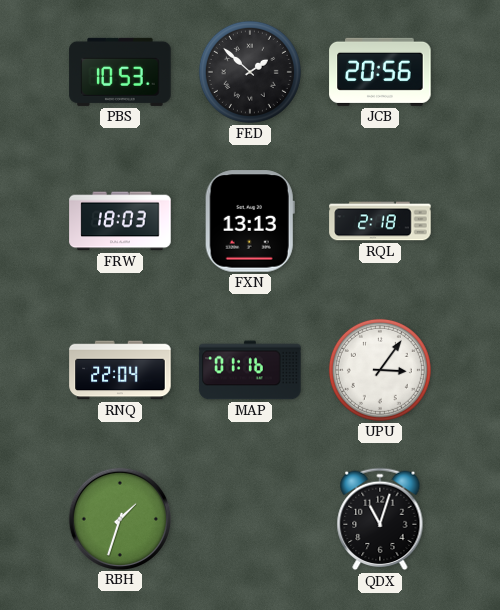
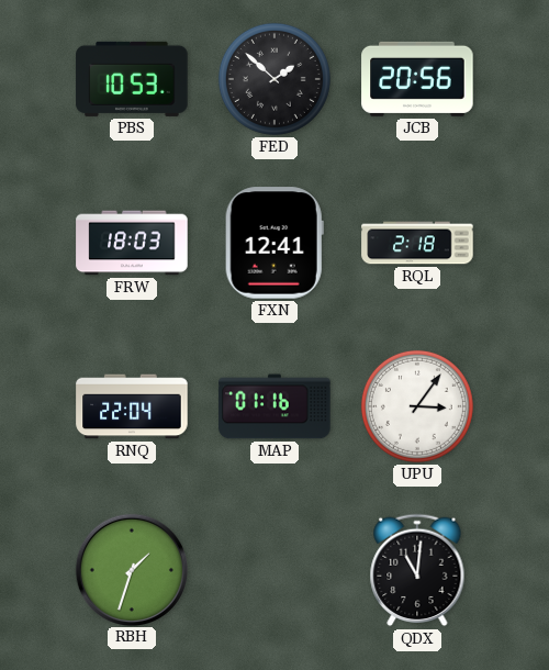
FXN: 13:13 -> 12:41
QDX: 11:03 -> 11:01
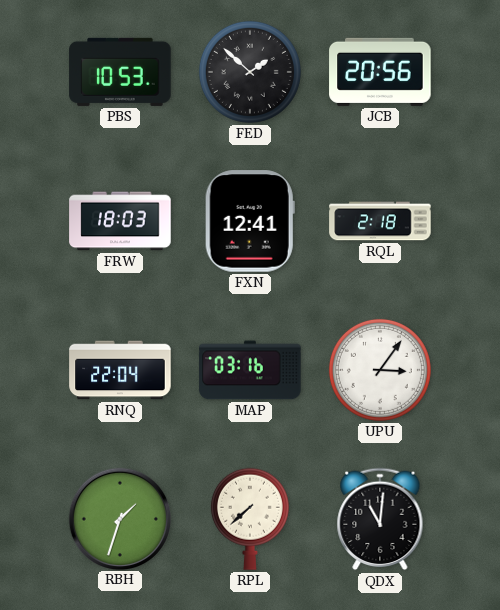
MAP: 01:16 -> 03:16
RPL: none -> 7:38
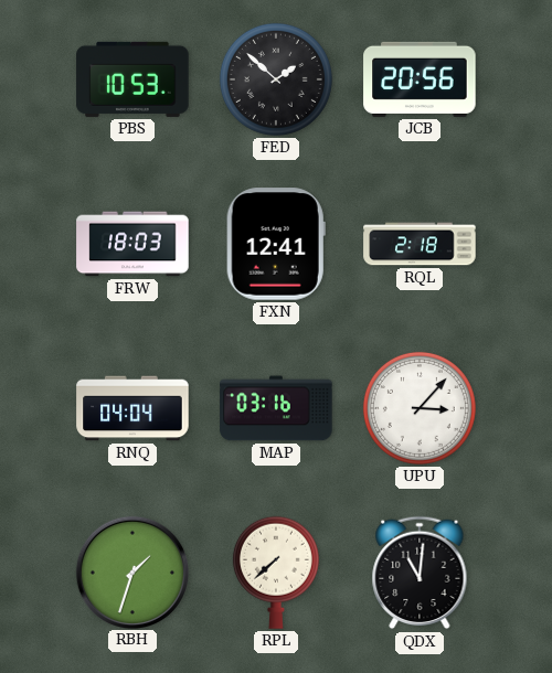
RNQ: 22:04 -> 04:04
UPU: 3:06 -> 3:07
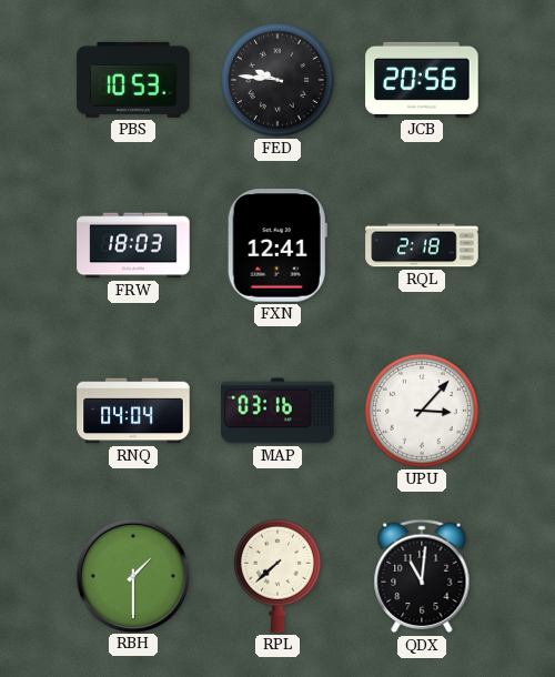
FED: 1:52 -> 9:46
RBH: 1:33 -> 1:30
